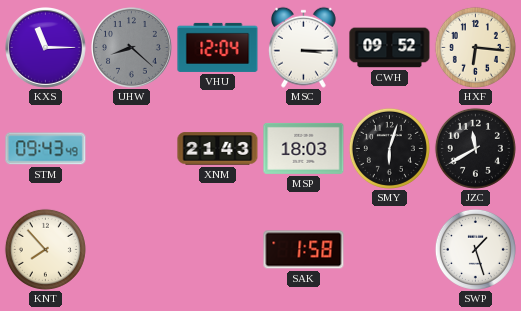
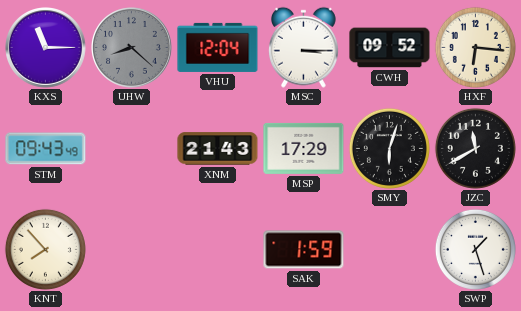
MSP: 18:03 -> 17:29
SAK: 1:58 -> 1:59
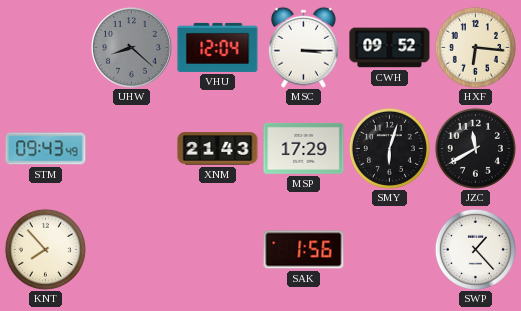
KXS: 11:15 -> none
SAK: 1:59 -> 1:56
SWP: 1:27 -> 1:23
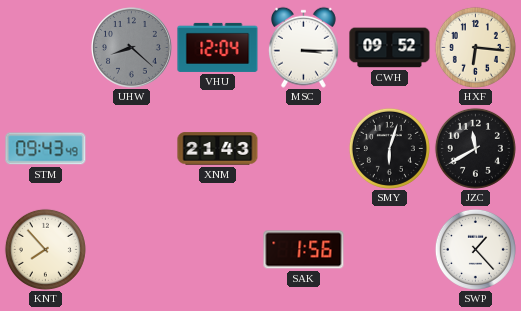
MSP: 17:29 -> none
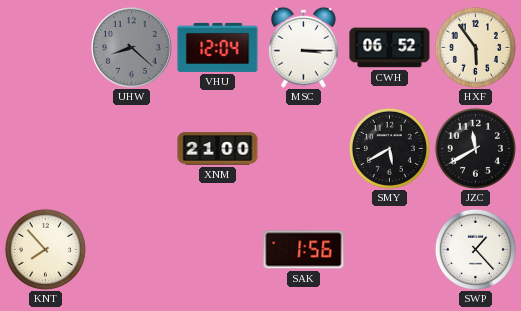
CWH: 09:52 -> 06:52
HXF: 6:16 -> 5:54
STM: 09:43 -> none
XNM: 21:43 -> 21:00
SMY: 6:03 -> 5:40
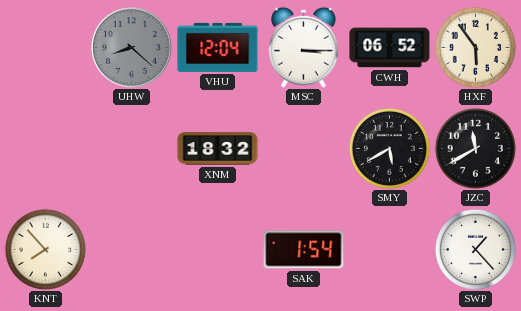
XNM: 21:00 -> 18:32
SAK: 1:56 -> 1:54
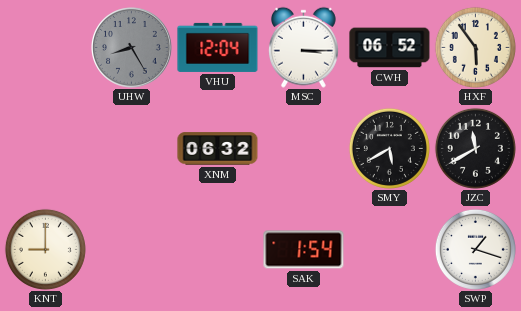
UHW: 8:22 -> 8:25
XNM: 18:32 -> 06:32
KNT: 7:53 -> 9:00
SWP: 1:23 -> 1:18
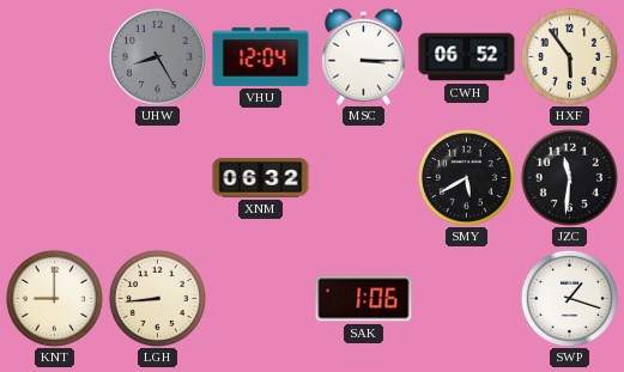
JZC: 11:40 -> 11:31
LGH: none -> 8:44
SAK: 1:54 -> 1:06
